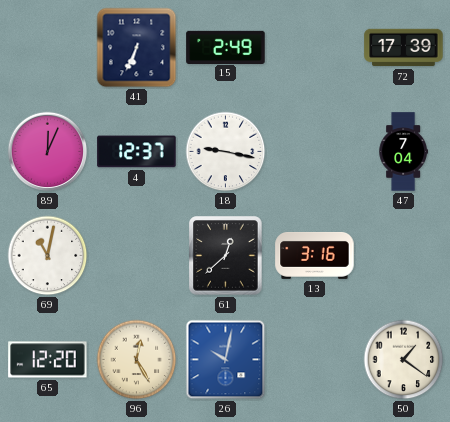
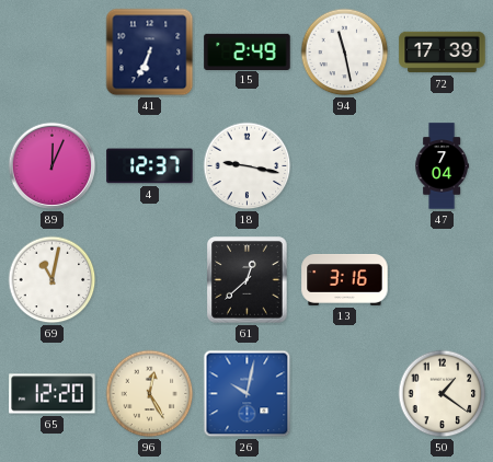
94: none -> 11:28
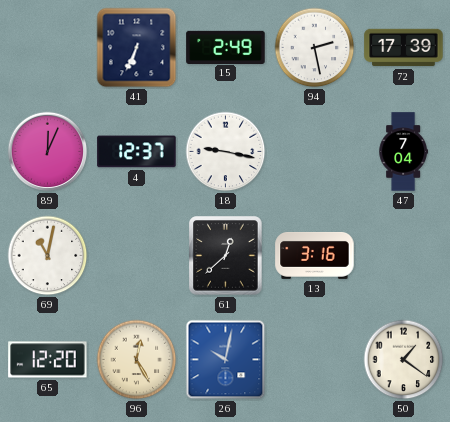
94: 11:28 -> 2:28
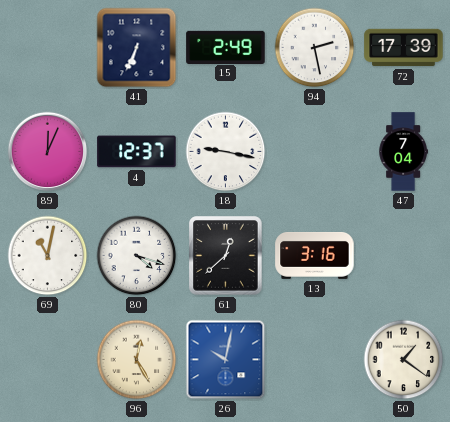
80: none -> 4:18
65: 12:20 -> none
